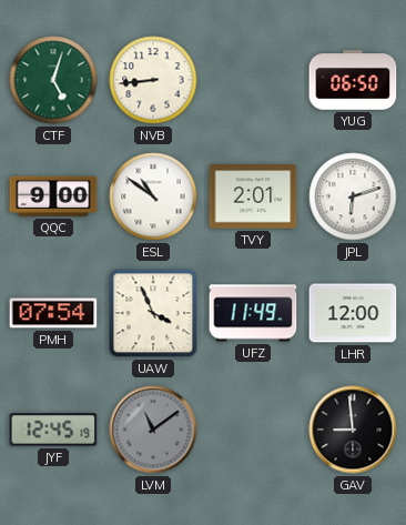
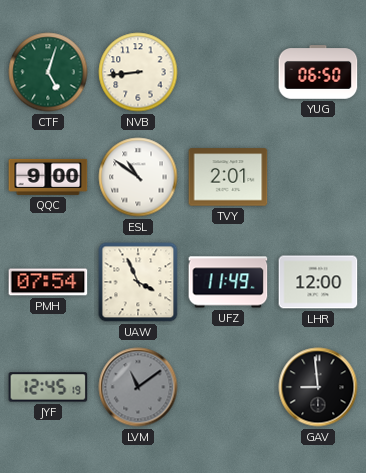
JPL: 6:12 -> none
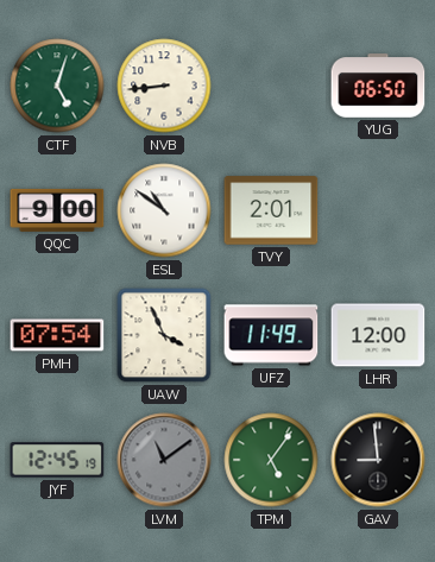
TPM: none -> 5:06
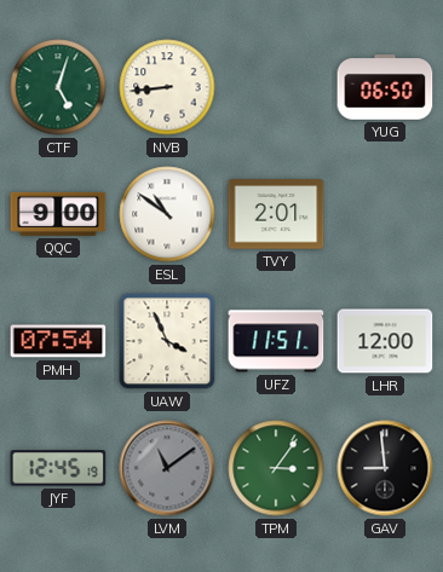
UFZ: 11:49 -> 11:51
TPM: 5:06 -> 3:06
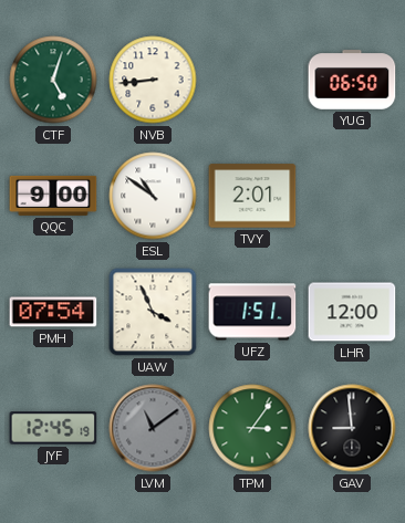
UFZ: 11:51 -> 1:51
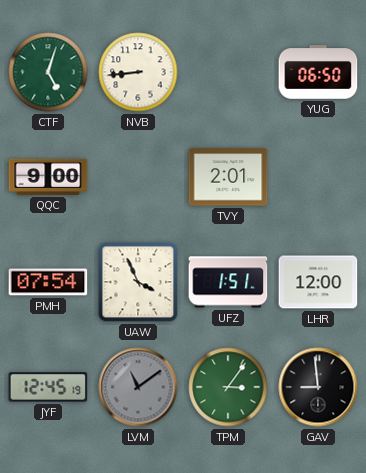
ESL: 10:51 -> none
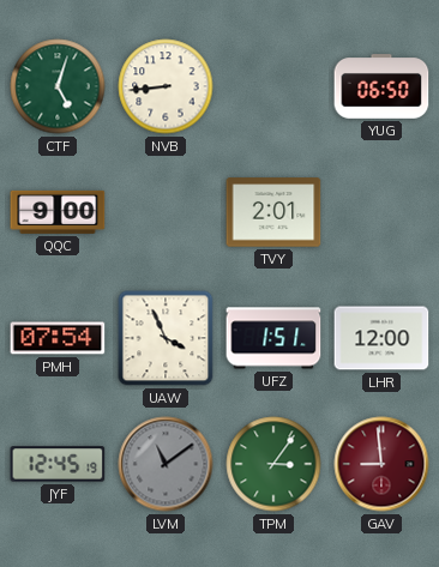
GAV dial: black -> burgundy
